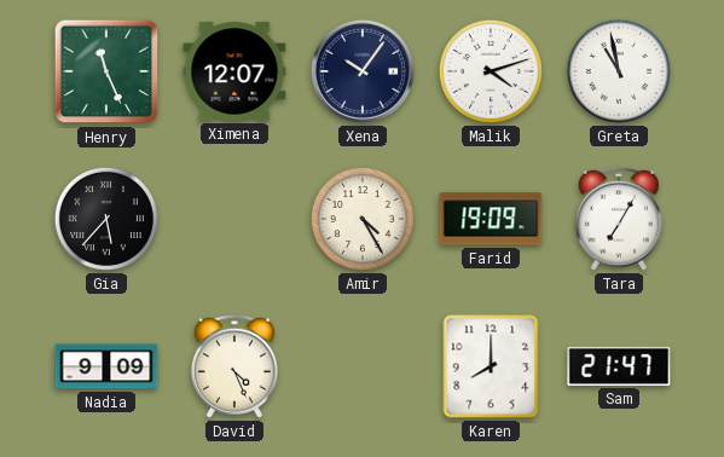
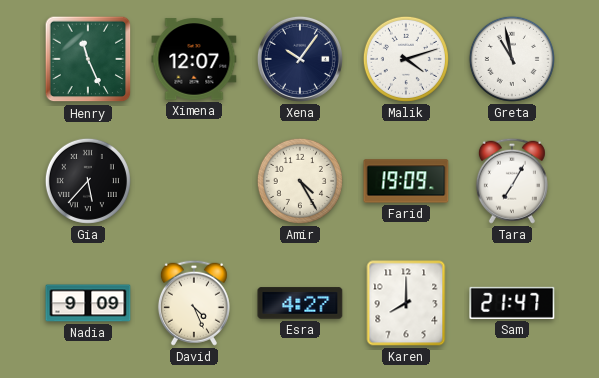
Esra: none -> 4:27
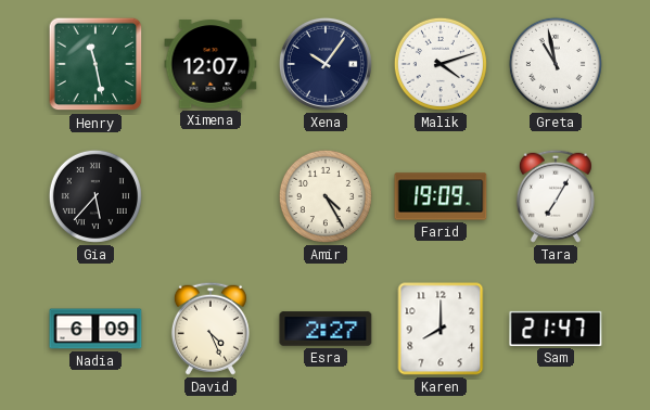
Henry: 11:26 -> 11:28
Nadia: 9:09 -> 6:09
Esra: 4:27 -> 2:27
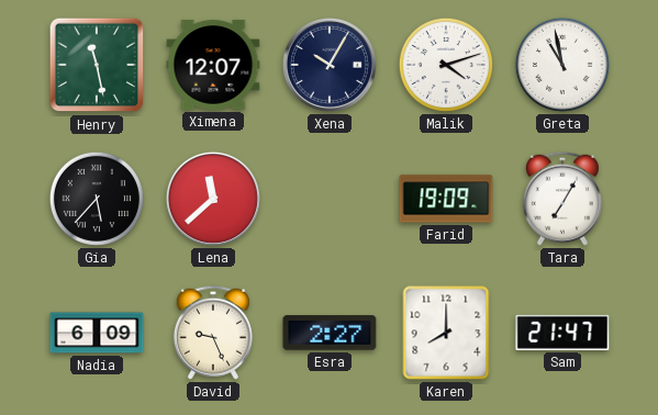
Xena: 10:06 -> 10:05
Lena: none -> 11:38
Amir: 4:25 -> none
David: 4:26 -> 9:26
